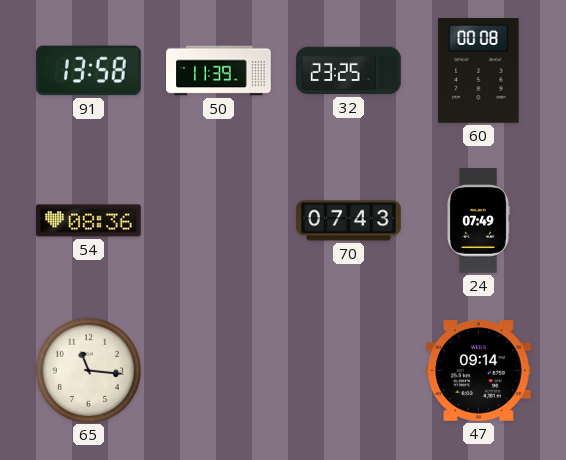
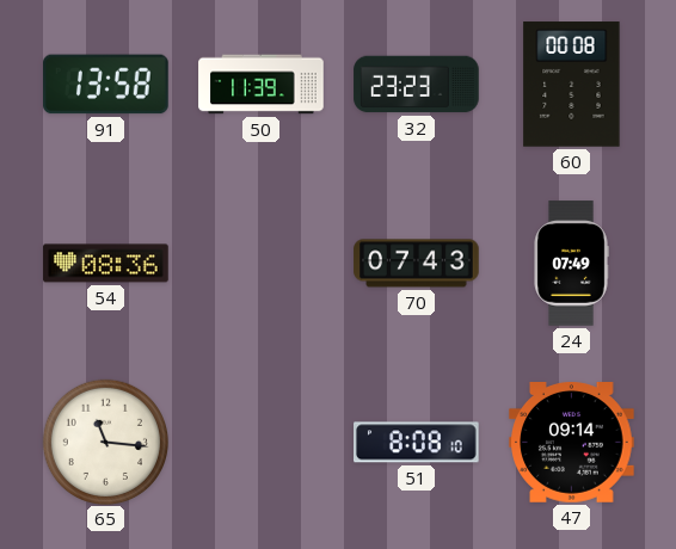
32: 23:25 -> 23:23
51: none -> 8:08
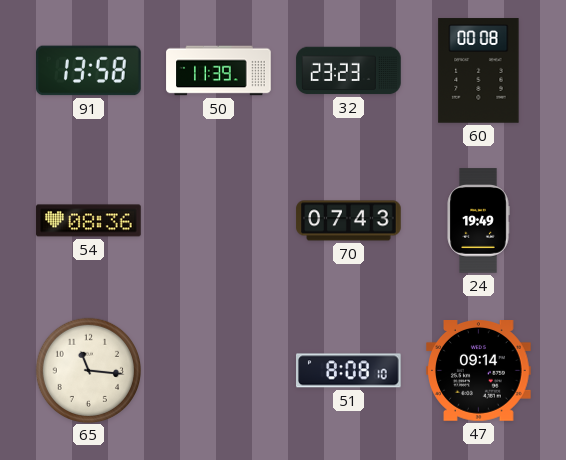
24: 07:49 -> 19:49
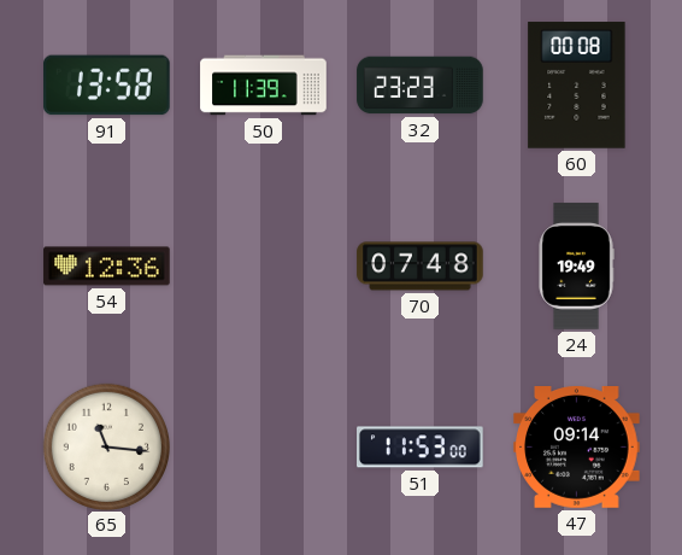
54: 08:36 -> 12:36
70: 07:43 -> 07:48
51: 8:08 -> 11:53
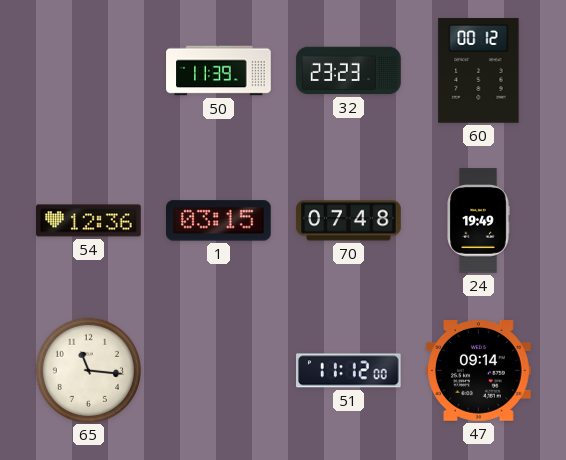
91: 13:58 -> none
60: 00:08 -> 00:12
1: none -> 03:15
51: 11:53 -> 11:12
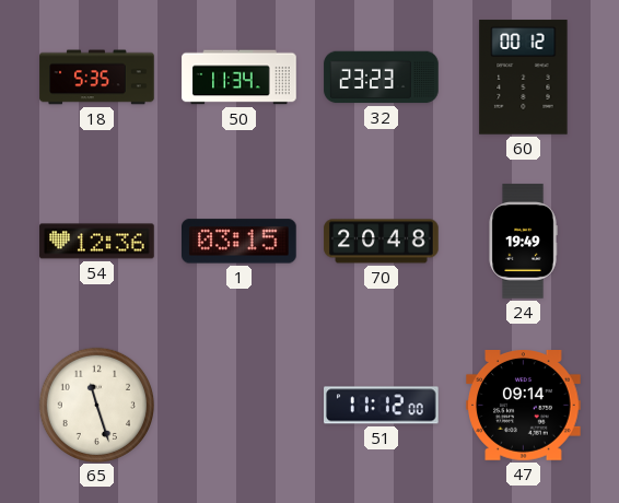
18: none -> 5:35
50: 11:39 -> 11:34
70: 07:48 -> 20:48
65: 11:16 -> 11:27
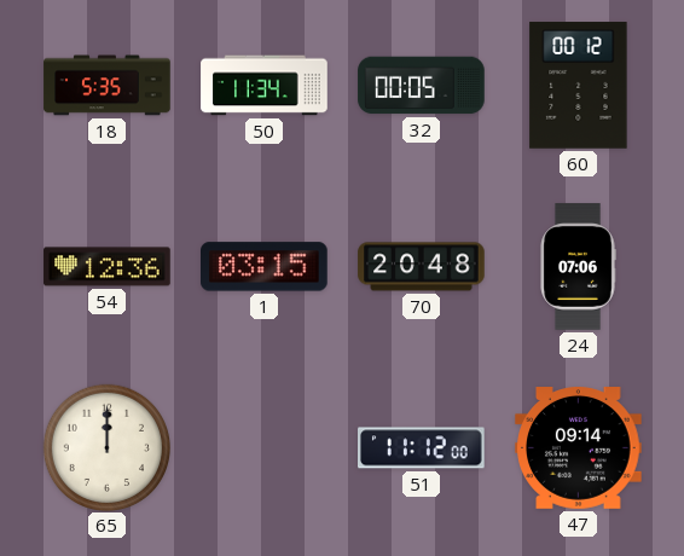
32: 23:23 -> 00:05
24: 19:49 -> 07:06
65: 11:27 -> 12:00
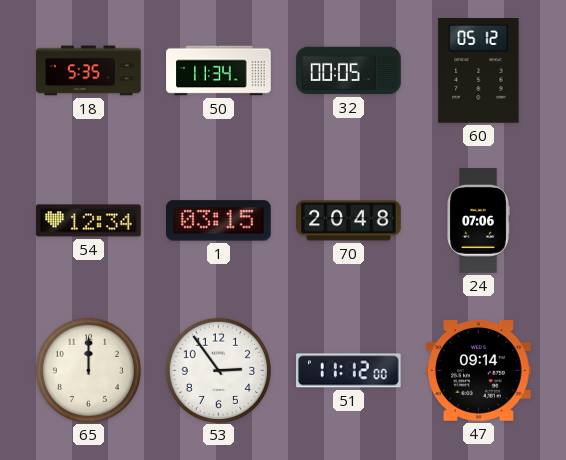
60: 00:12 -> 05:12
54: 12:36 -> 12:34
53: none -> 2:54
